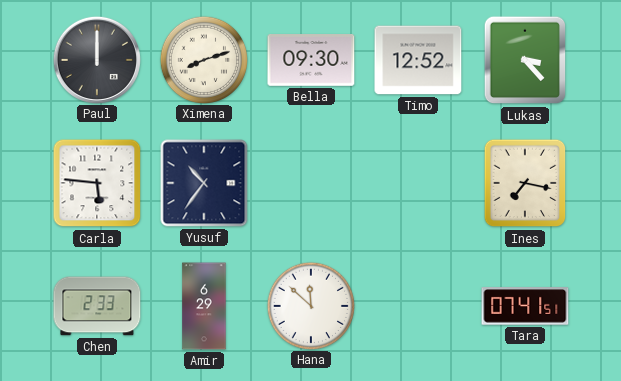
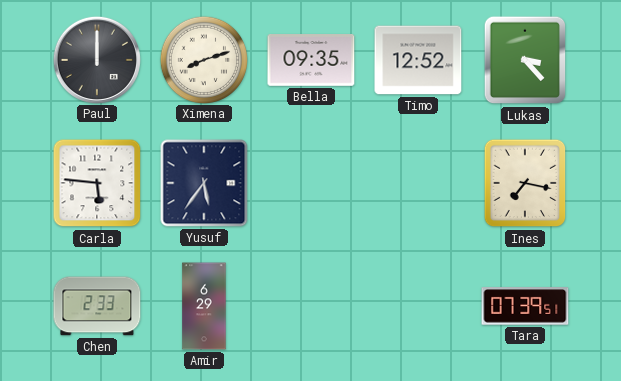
Bella: 09:30 -> 09:35
Yusuf: 10:36 -> 5:36
Hana: 11:52 -> none
Tara: 07:41 -> 07:39
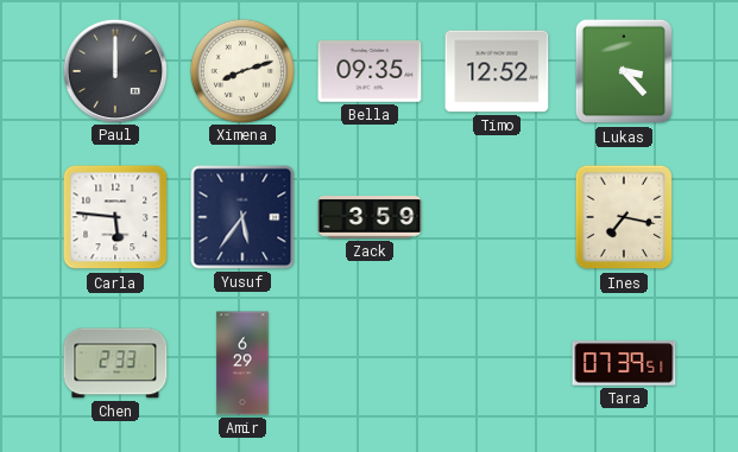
Zack: none -> 3:59
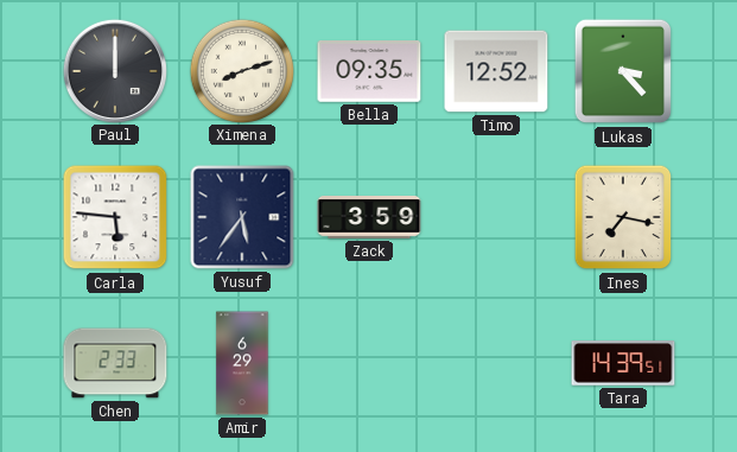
Tara: 07:39 -> 14:39
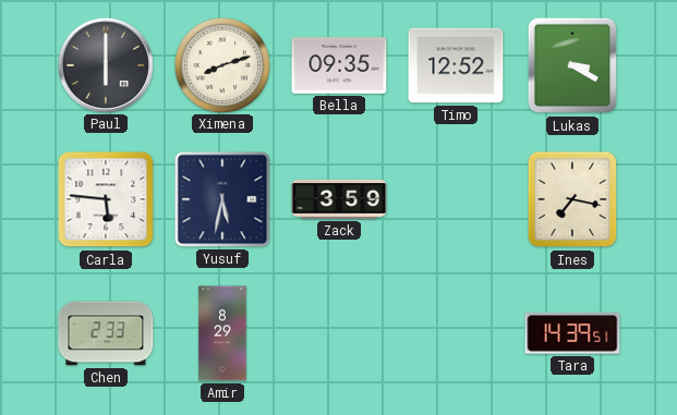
Paul: 12:00 -> 6:00
Lukas: 3:23 -> 3:20
Yusuf: 5:36 -> 5:32
Amir: 6:29 -> 8:29
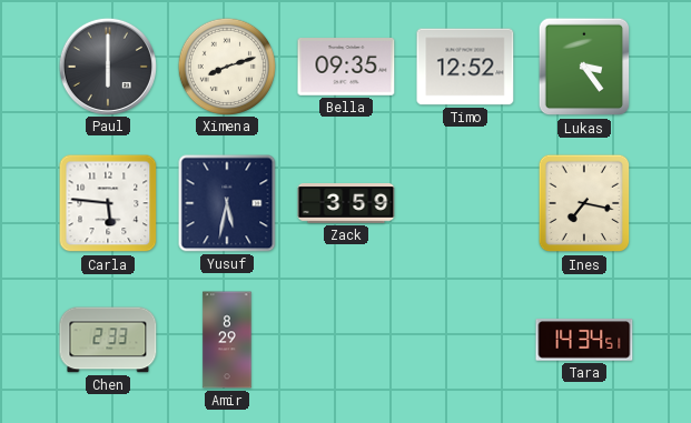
Lukas: 3:20 -> 3:24
Tara: 14:39 -> 14:34
